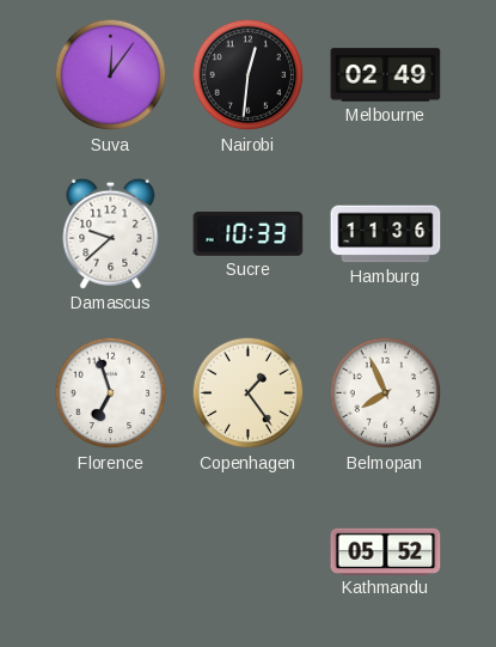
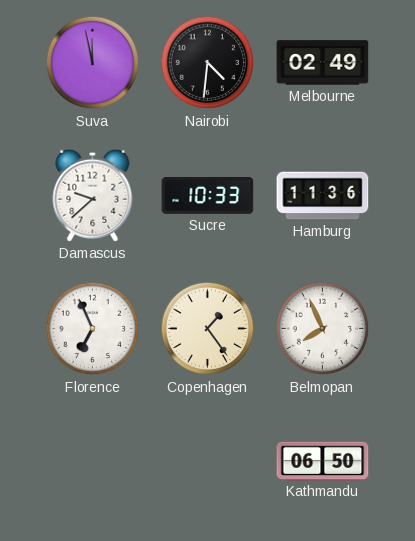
Suva: 12:06 -> 11:58
Nairobi: 12:31 -> 4:31
Florence: 6:57 -> 6:56
Kathmandu: 05:52 -> 06:50
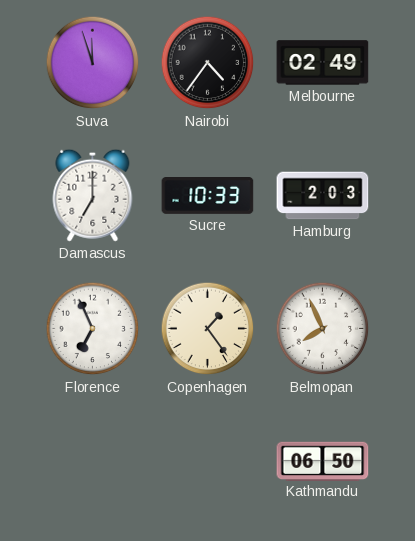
Suva: 11:58 -> 11:57
Nairobi: 4:31 -> 4:36
Damascus: 9:38 -> 7:00
Hamburg: 11:36 -> 2:03
